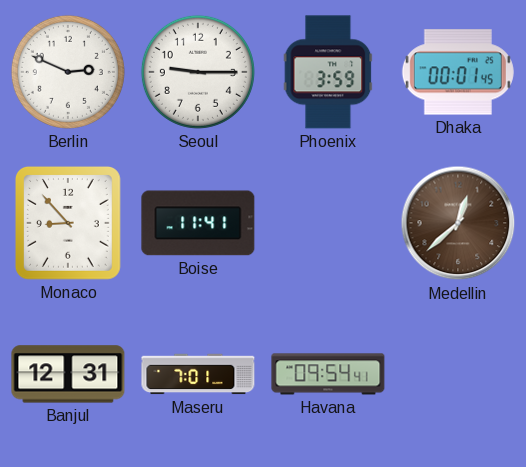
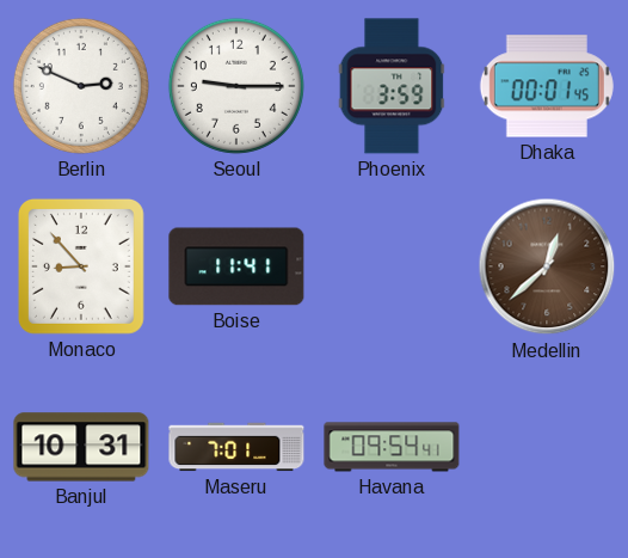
Banjul: 12:31 -> 10:31
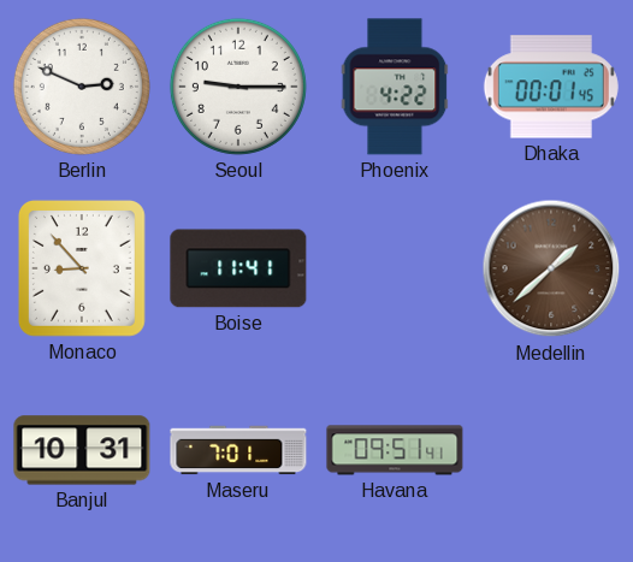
Phoenix: 3:59 -> 4:22
Medellin: 12:38 -> 1:38
Havana: 09:54 -> 09:51
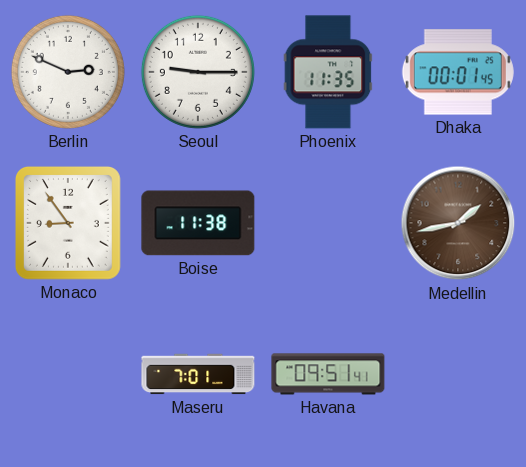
Phoenix: 4:22 -> 11:35
Monaco: 8:53 -> 8:54
Boise: 11:41 -> 11:38
Medellin: 1:38 -> 1:43
Banjul: 10:31 -> none
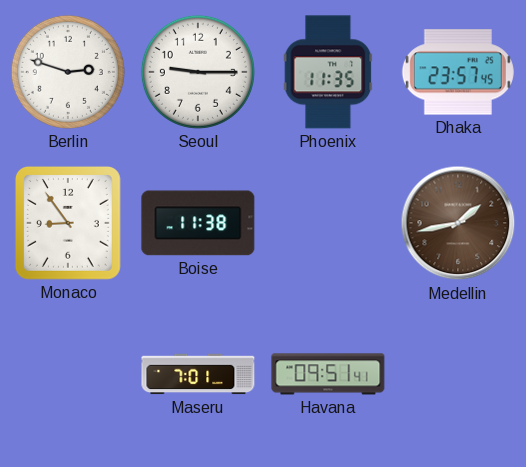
Berlin: 2:49 -> 2:48
Dhaka: 00:01 -> 23:57
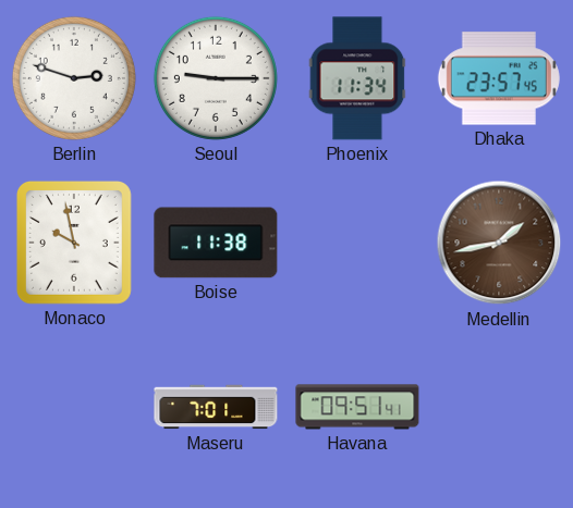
Phoenix: 11:35 -> 11:34
Monaco: 8:54 -> 9:58
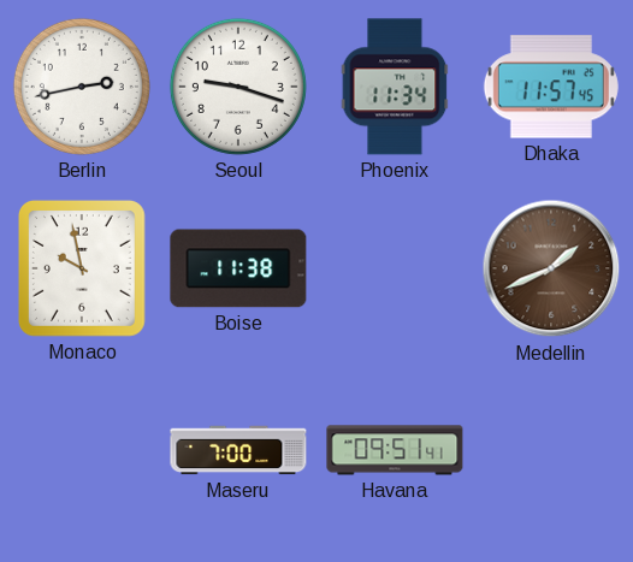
Berlin: 2:48 -> 2:43
Seoul: 9:15 -> 9:18
Dhaka: 23:57 -> 11:57
Medellin: 1:43 -> 1:41
Maseru: 7:01 -> 7:00
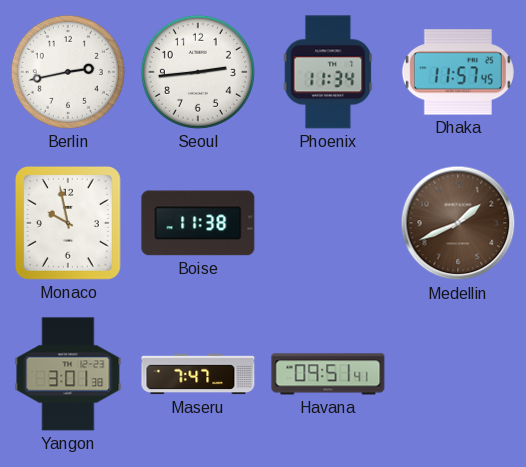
Seoul: 9:18 -> 2:44
Yangon: none -> 3:01
Maseru: 7:00 -> 7:47
